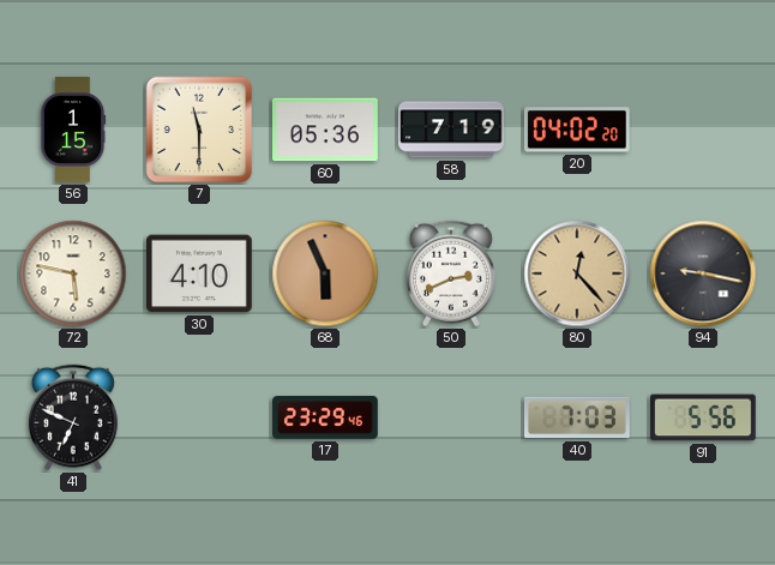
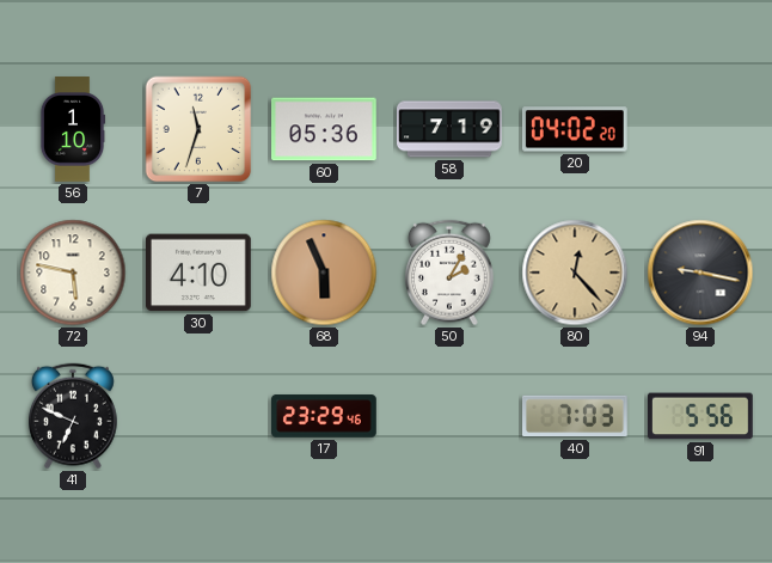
56: 1:15 -> 1:10
7: 11:30 -> 11:33
50: 2:41 -> 2:05
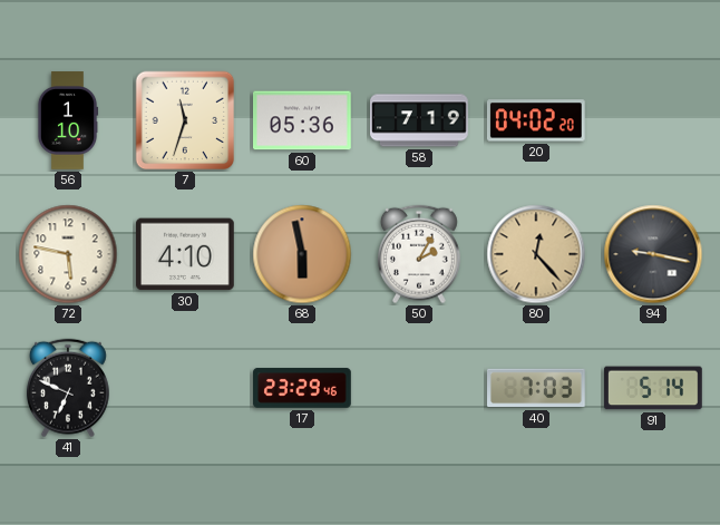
68: 5:56 -> 5:58
91: 5:56 -> 5:14
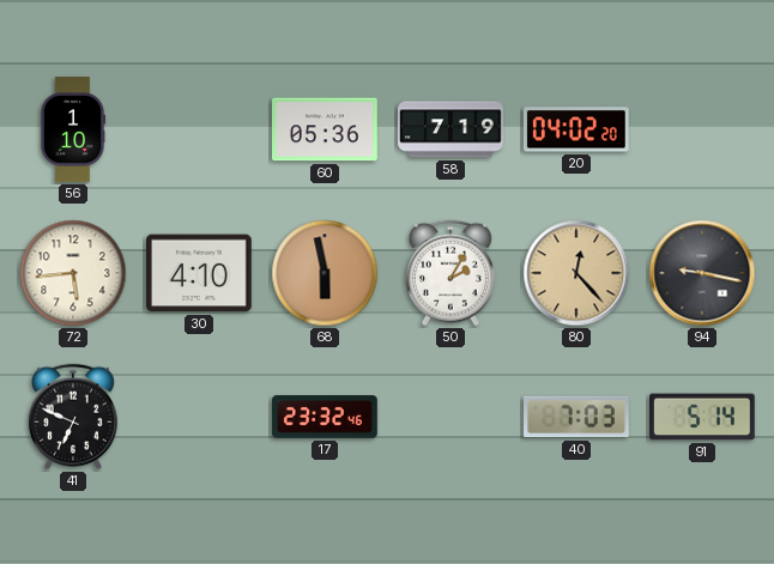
7: 11:33 -> none
72: 5:47 -> 5:44
17: 23:29 -> 23:32
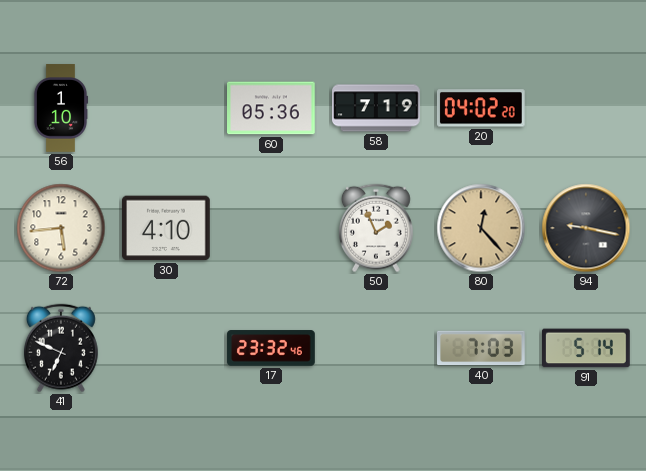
68: 5:58 -> none
50: 2:05 -> 1:56
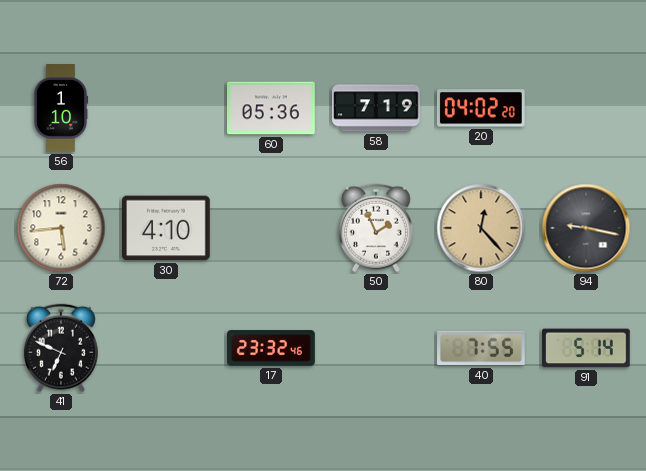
40: 7:03 -> 7:55
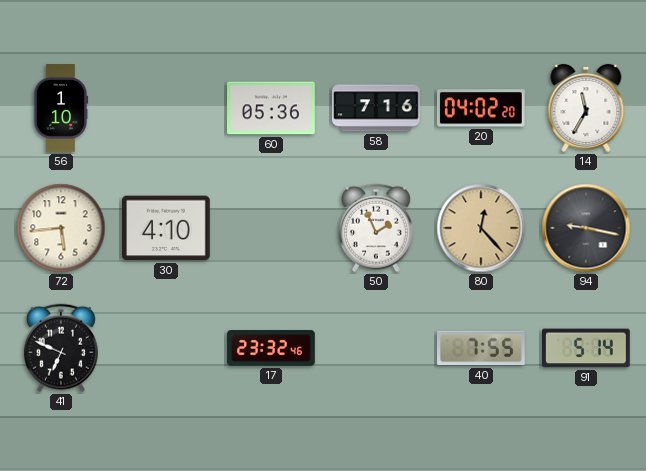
58: 7:19 -> 7:16
14: none -> 11:35
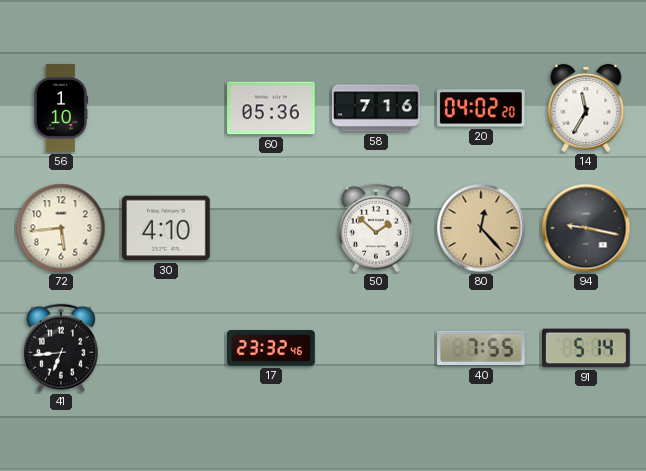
50: 1:56 -> 1:52
41: 6:49 -> 6:44
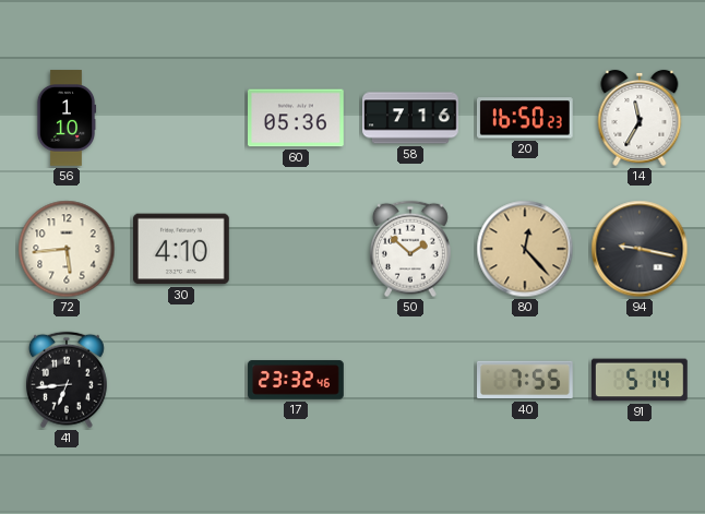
20: 04:02 -> 16:50
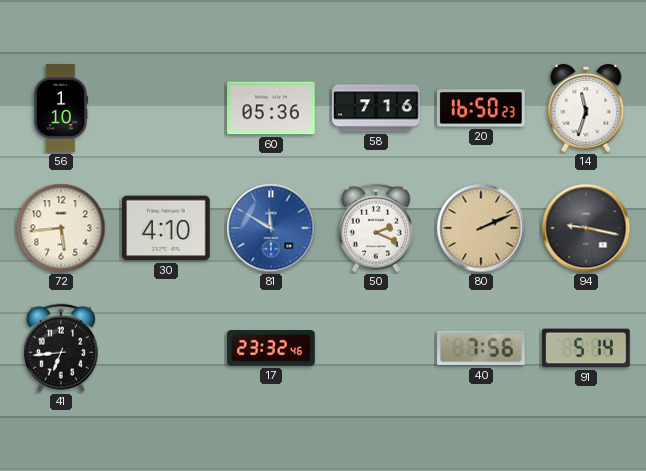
14: 11:35 -> 11:33
81: none -> 11:50
50: 1:52 -> 2:19
80: 12:23 -> 2:11
40: 7:55 -> 7:56
